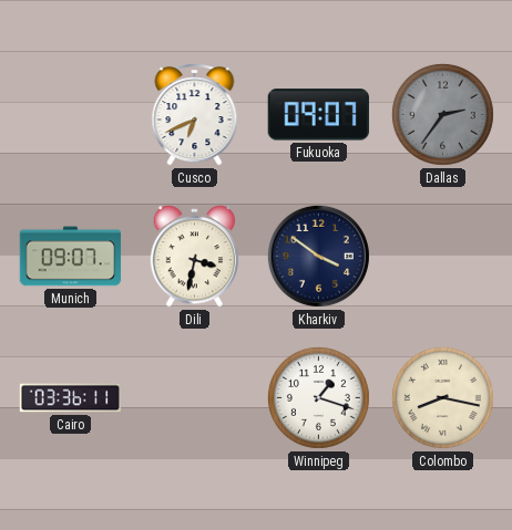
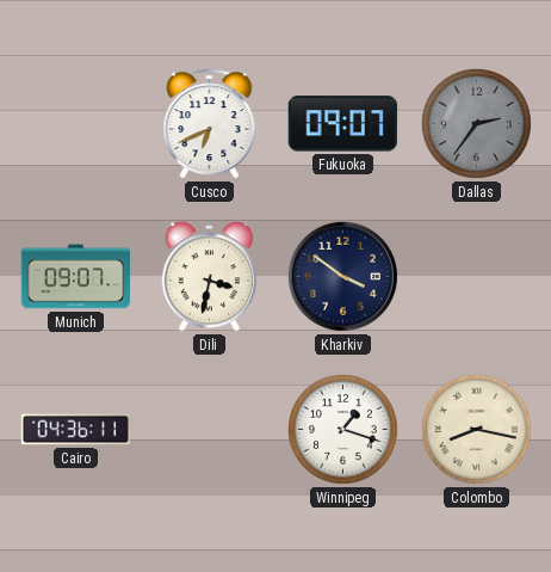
Cairo: 03:36 -> 04:36
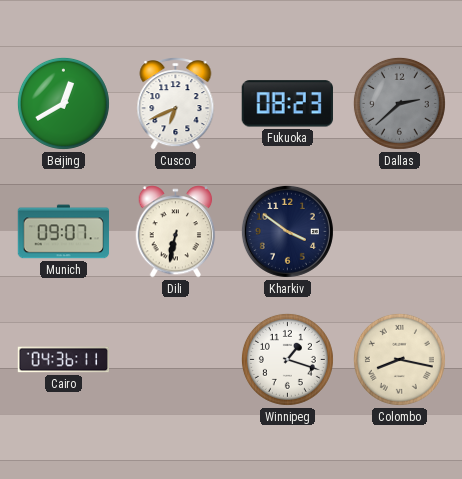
Beijing: none -> 12:40
Fukuoka: 09:07 -> 08:23
Dallas: 2:36 -> 2:38
Dili: 3:32 -> 6:32
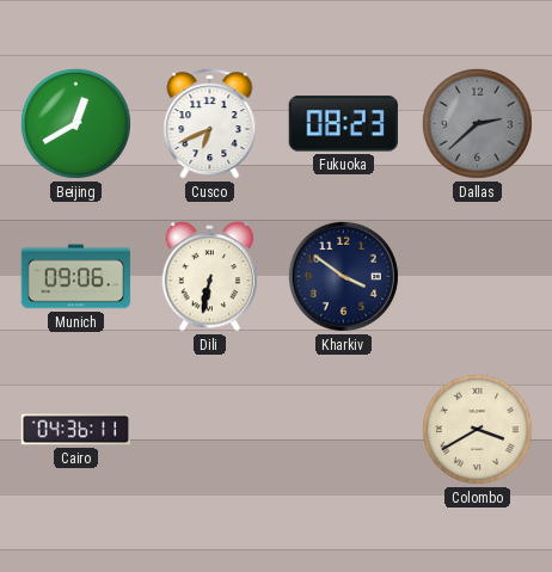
Munich: 09:07 -> 09:06
Winnipeg: 1:18 -> none
Colombo: 8:17 -> 3:40
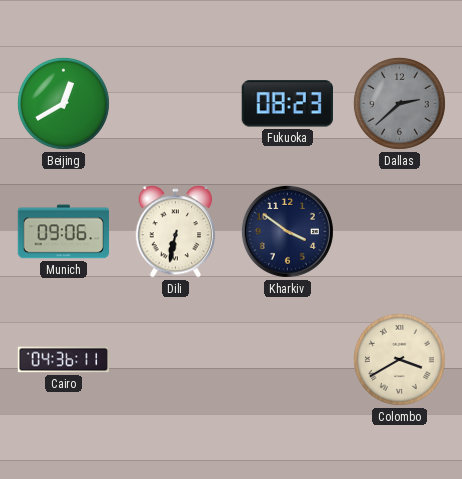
Cusco: 6:41 -> none
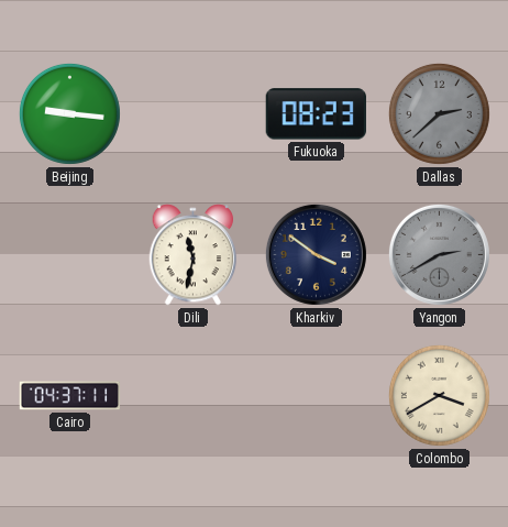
Beijing: 12:40 -> 9:16
Munich: 09:06 -> none
Dili: 6:32 -> 11:32
Yangon: none -> 2:40
Cairo: 04:36 -> 04:37
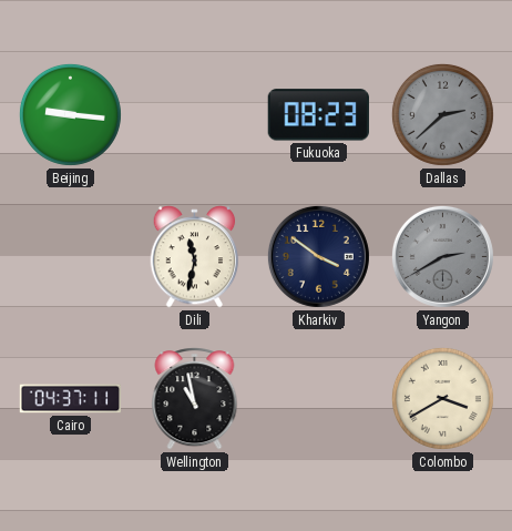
Wellington: none -> 10:58
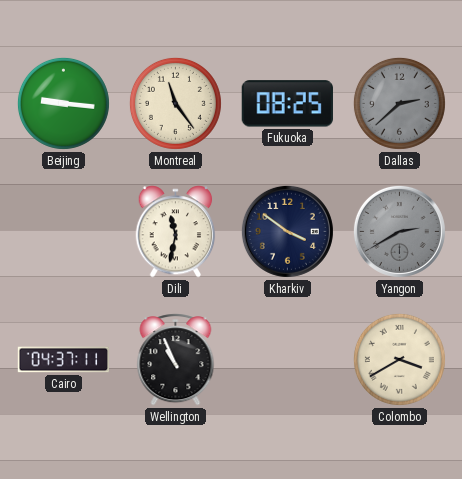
Montreal: none -> 11:24
Fukuoka: 08:23 -> 08:25
Wellington: 10:58 -> 10:56
